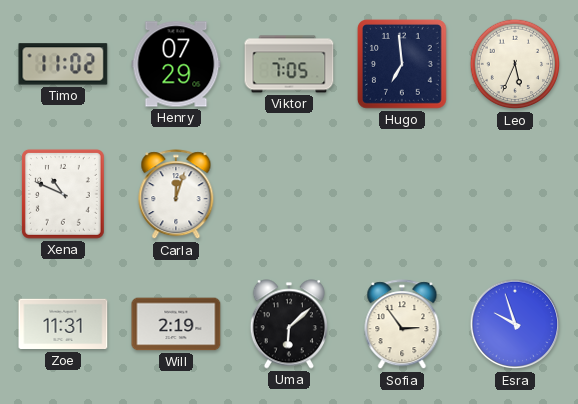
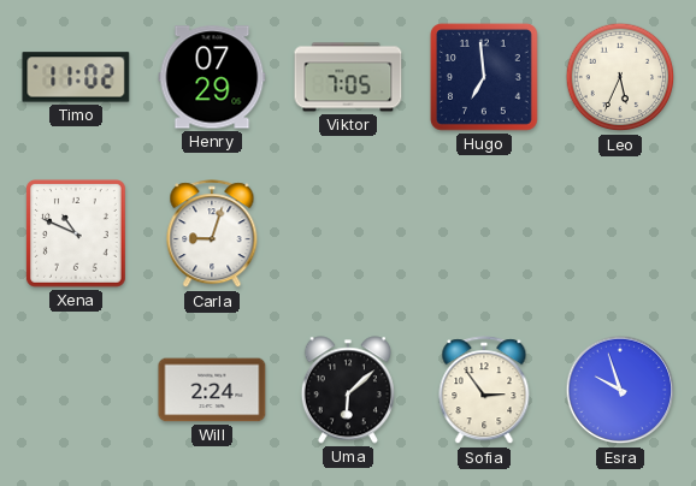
Carla: 12:03 -> 9:03
Zoe: 11:31 -> none
Will: 2:19 -> 2:24
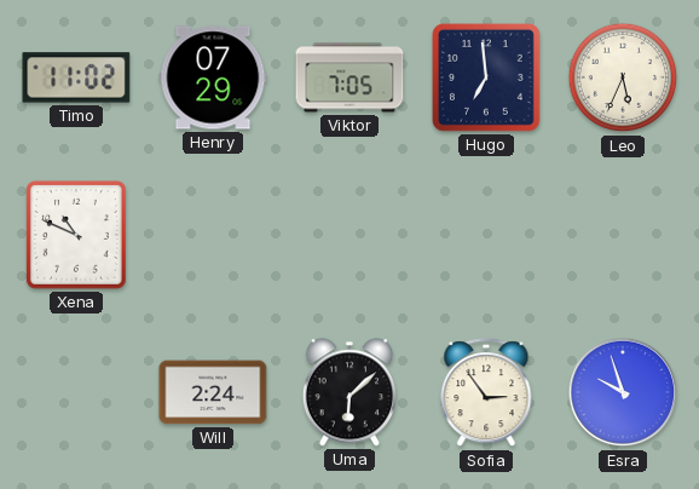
Carla: 9:03 -> none
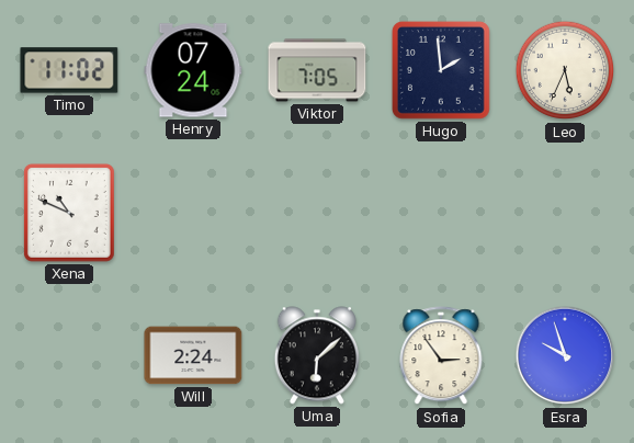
Henry: 07:29 -> 07:24
Hugo: 6:59 -> 1:59
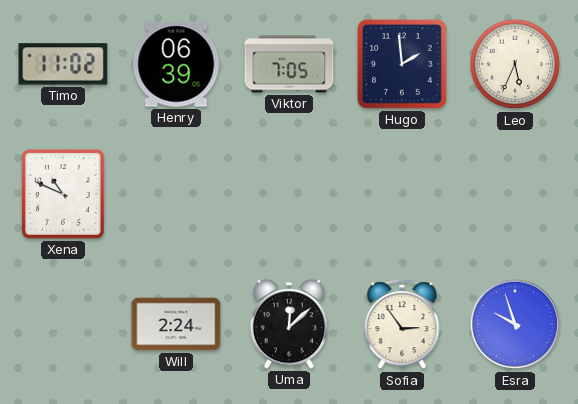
Henry: 07:24 -> 06:39
Uma: 6:08 -> 12:08
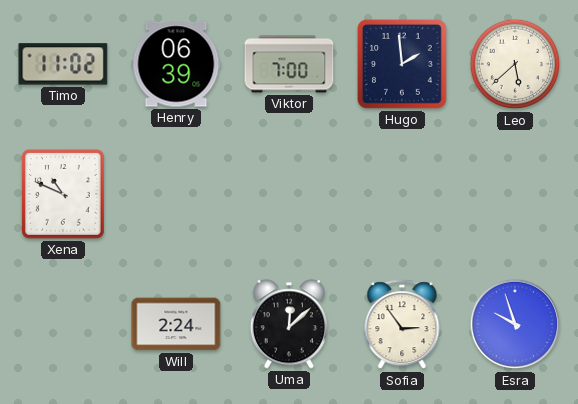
Viktor: 7:05 -> 7:00
Leo: 5:34 -> 5:38
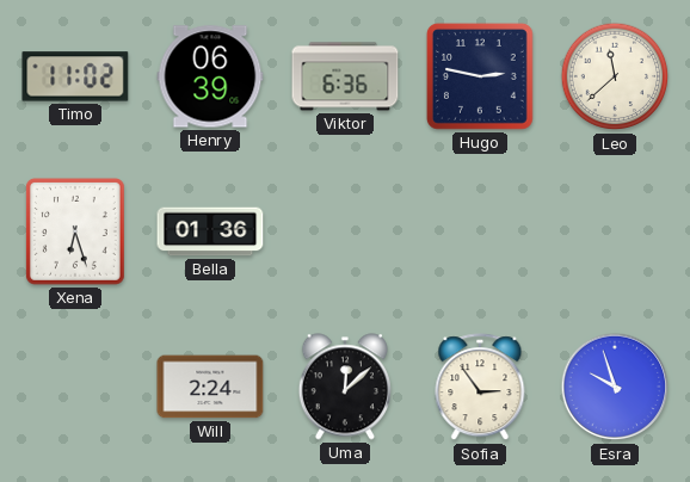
Viktor: 7:00 -> 6:36
Hugo: 1:59 -> 2:47
Leo: 5:38 -> 11:38
Xena: 10:49 -> 6:27
Bella: none -> 01:36
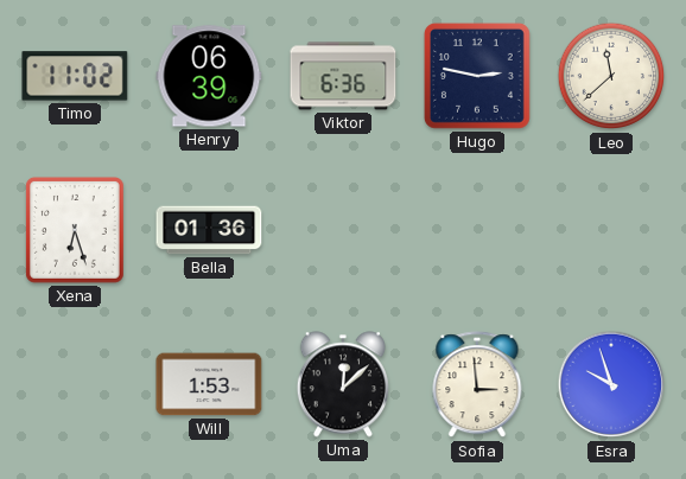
Will: 2:24 -> 1:53
Sofia: 2:54 -> 2:59
